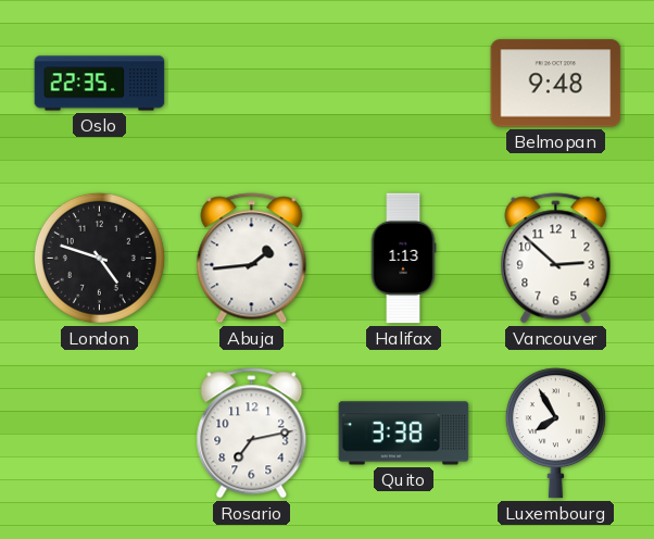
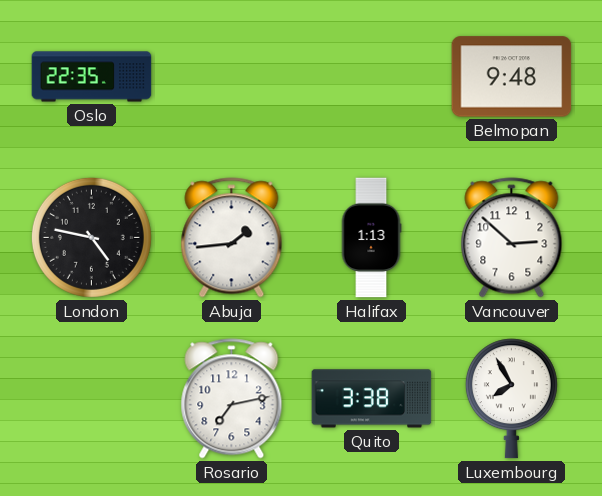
London: 4:48 -> 4:47
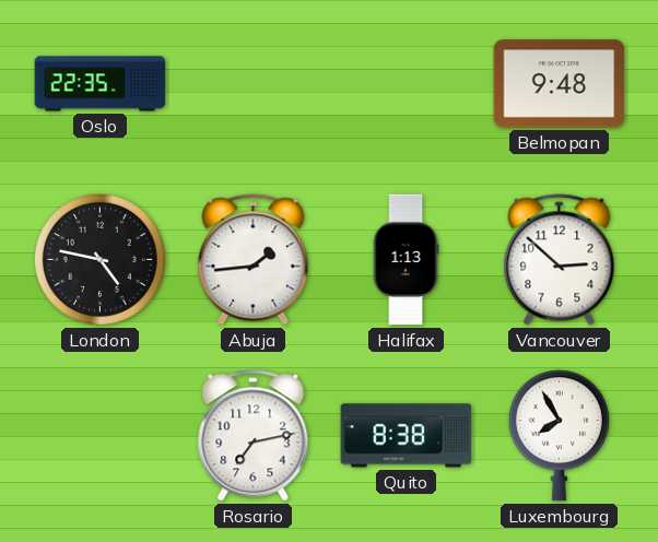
Quito: 3:38 -> 8:38
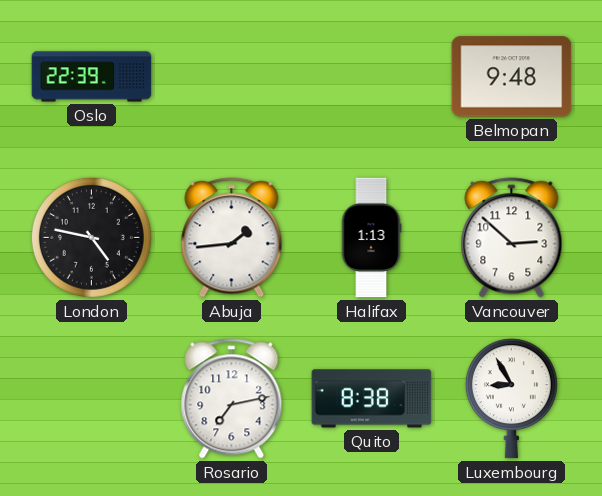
Oslo: 22:35 -> 22:39
Luxembourg: 7:55 -> 8:55
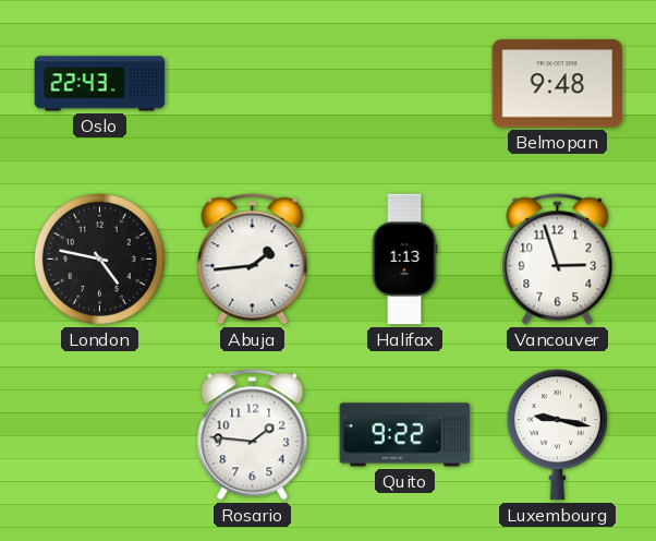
Oslo: 22:39 -> 22:43
Vancouver: 2:52 -> 2:57
Rosario: 7:13 -> 1:46
Quito: 8:38 -> 9:22
Luxembourg: 8:55 -> 9:17
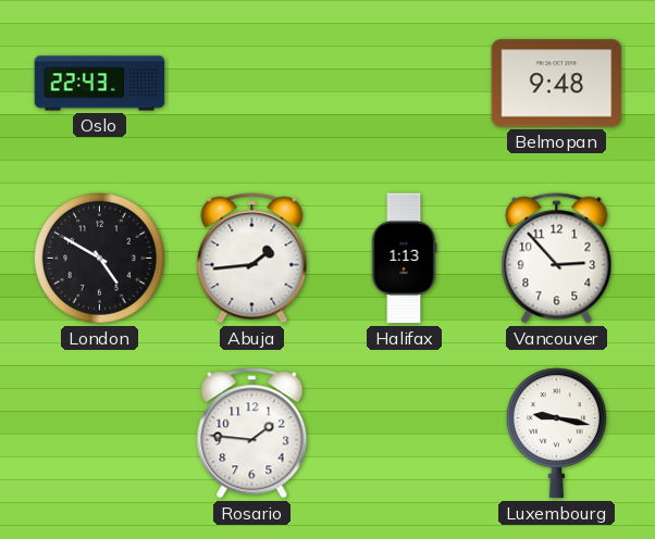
London: 4:47 -> 4:50
Vancouver: 2:57 -> 2:53
Quito: 9:22 -> none
